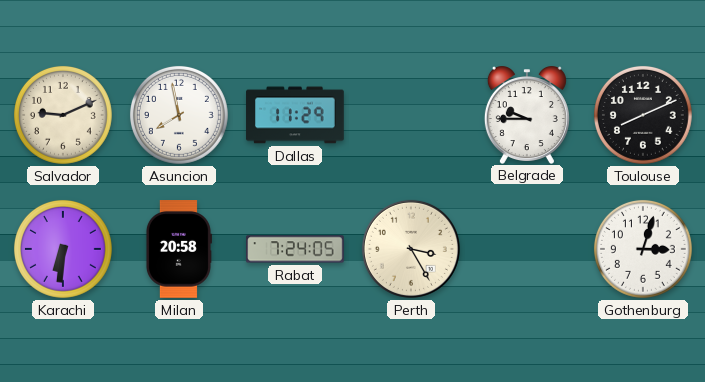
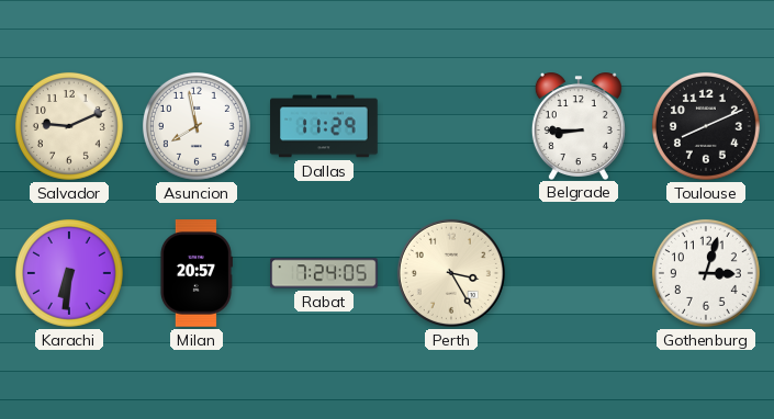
Belgrade: 9:45 -> 8:45
Milan: 20:58 -> 20:57
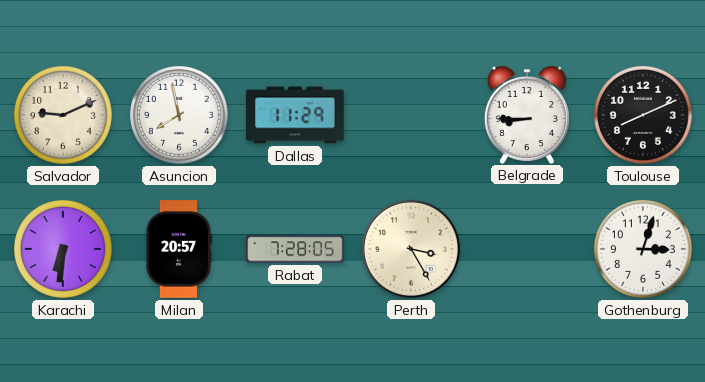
Rabat: 7:24 -> 7:28
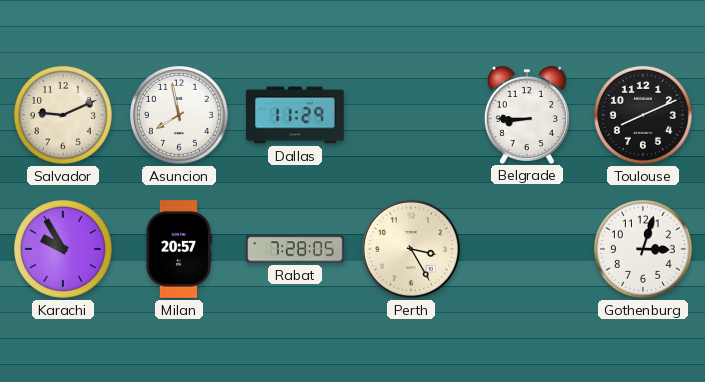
Karachi: 6:31 -> 9:55
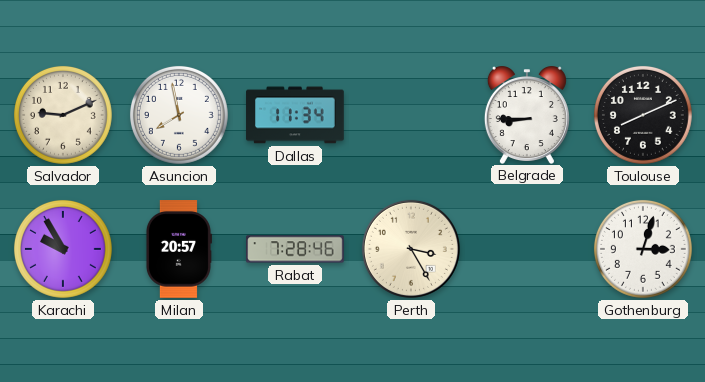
Dallas: 11:29 -> 11:34
Rabat: 7:28:05 -> 7:28:46
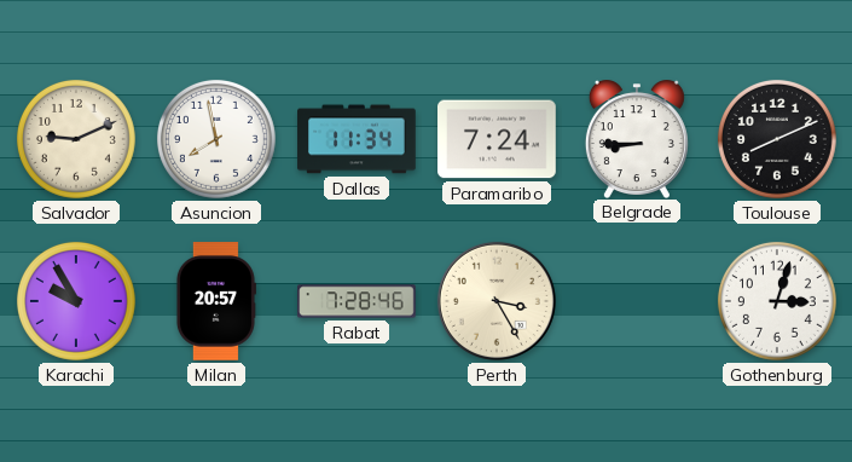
Paramaribo: none -> 7:24
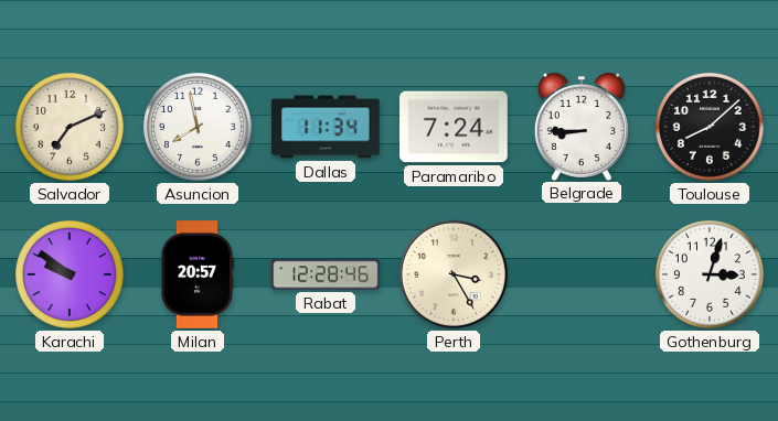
Salvador: 9:11 -> 7:11
Toulouse: 8:11 -> 8:08
Karachi: 9:55 -> 9:51
Rabat: 7:28 -> 12:28
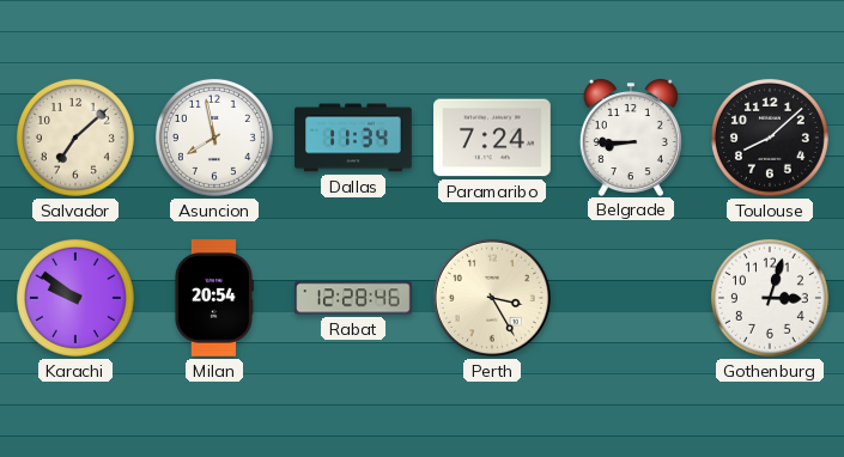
Salvador: 7:11 -> 7:08
Milan: 20:57 -> 20:54
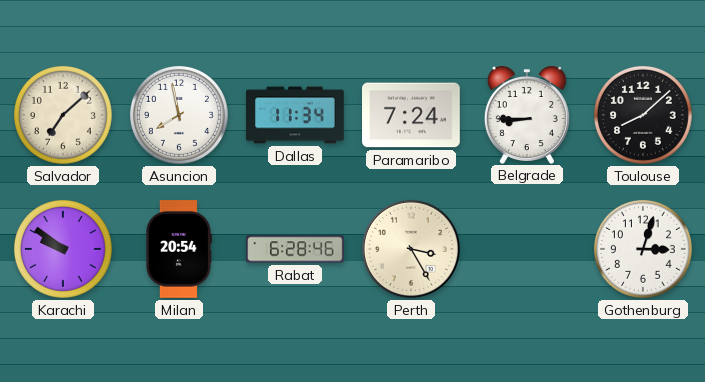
Rabat: 12:28 -> 6:28
